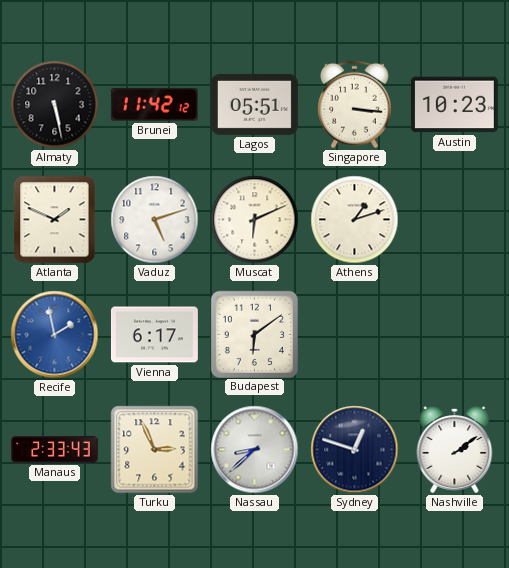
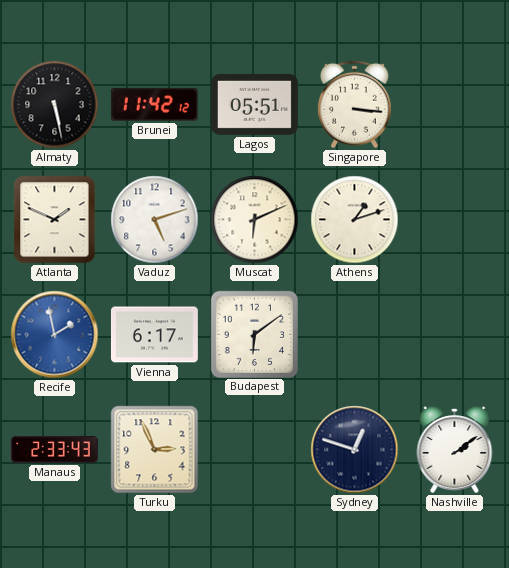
Austin: 10:23 -> none
Nassau: 8:38 -> none
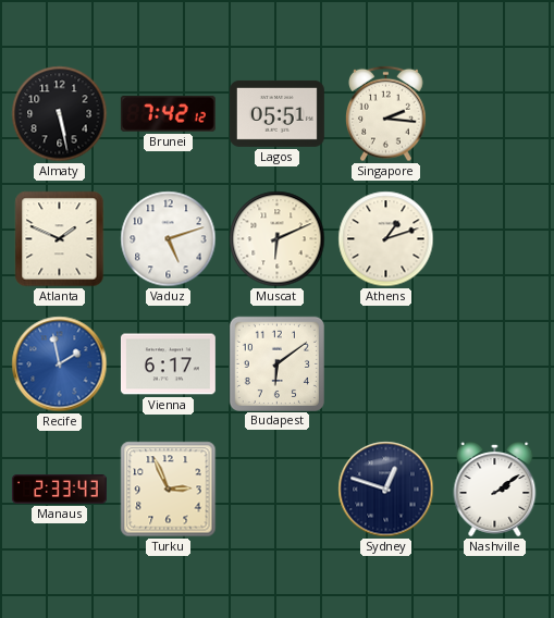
Brunei: 11:42 -> 7:42
Singapore: 3:16 -> 2:16
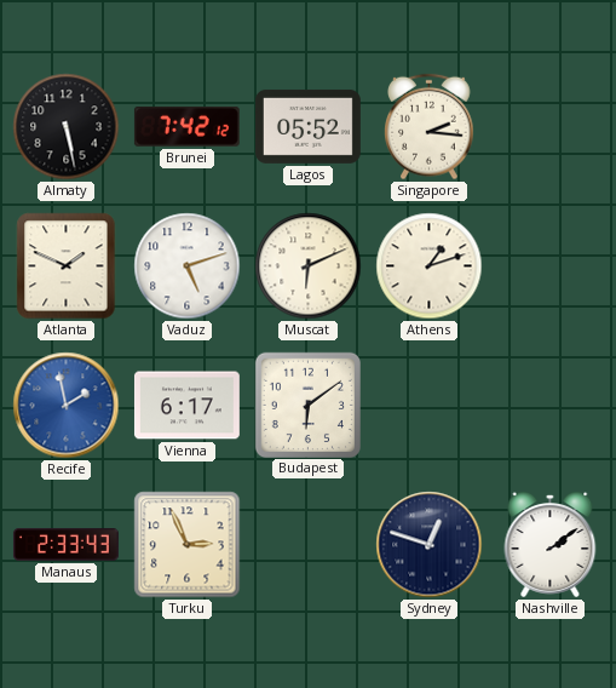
Lagos: 05:51 -> 05:52
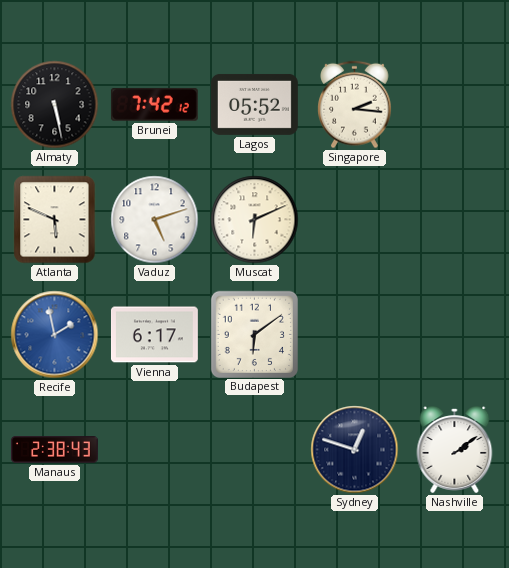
Atlanta: 1:49 -> 5:49
Athens: 1:12 -> none
Manaus: 2:33 -> 2:38
Turku: 2:56 -> none
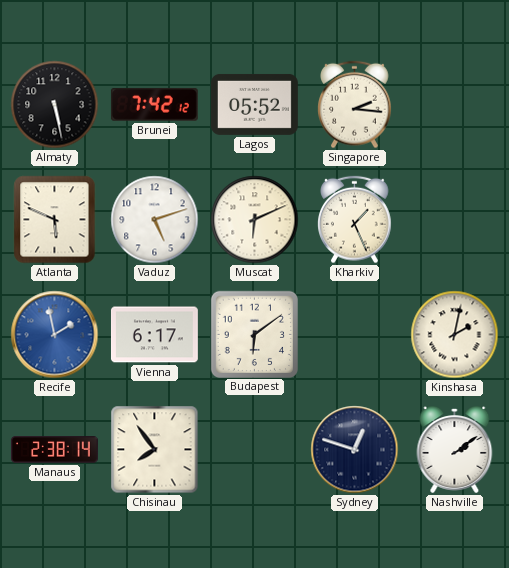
Kharkiv: none -> 1:26
Kinshasa: none -> 2:02
Manaus: 2:38:43 -> 2:38:14
Chisinau: none -> 7:54
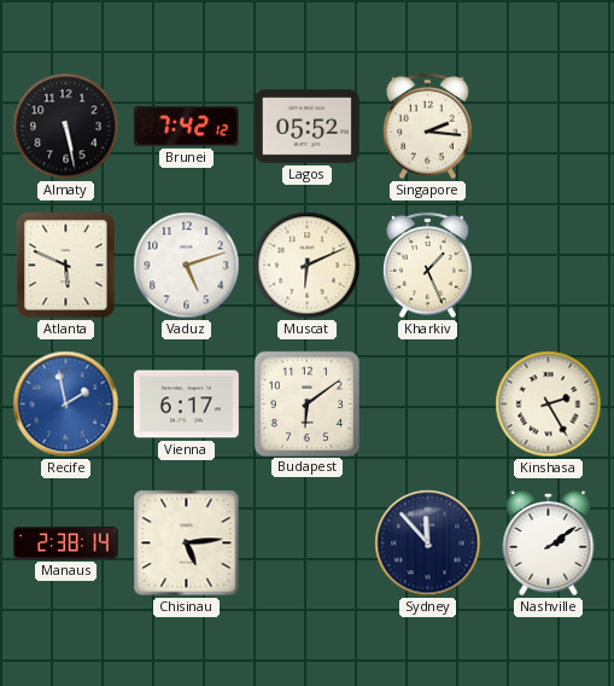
Kinshasa: 2:02 -> 2:25
Chisinau: 7:54 -> 5:14
Sydney: 12:48 -> 11:53
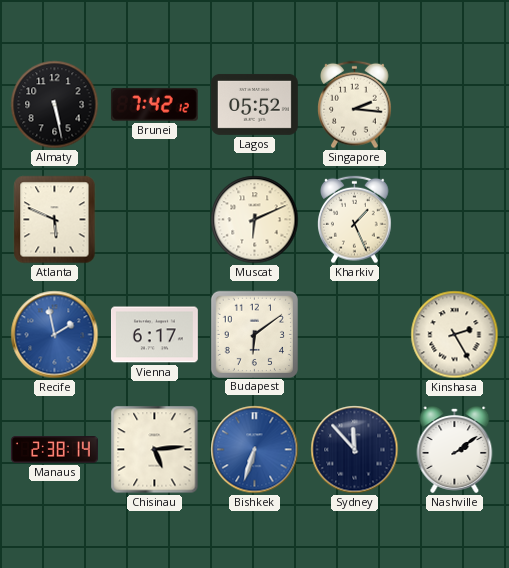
Vaduz: 5:12 -> none
Bishkek: none -> 6:33
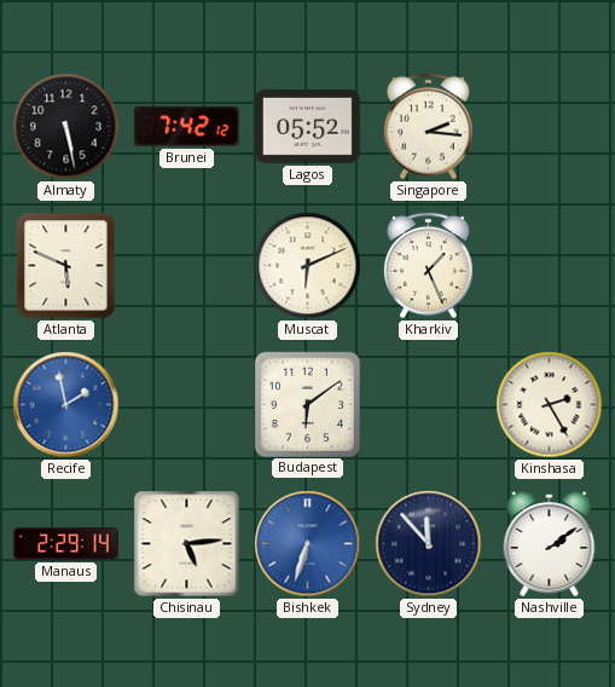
Vienna: 6:17 -> none
Manaus: 2:38 -> 2:29
